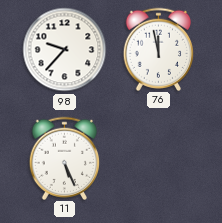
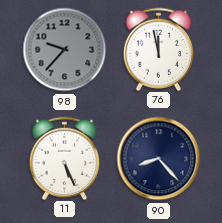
98 dial: white -> grey
90: none -> 8:23
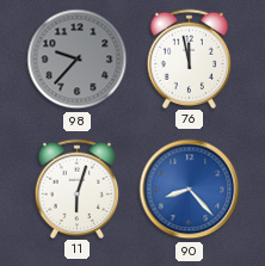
11: 5:26 -> 6:03
90 dial: navy -> blue
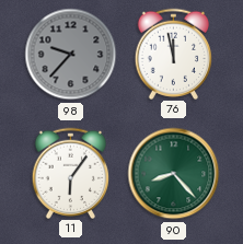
11: 6:03 -> 6:06
90 dial: blue -> green
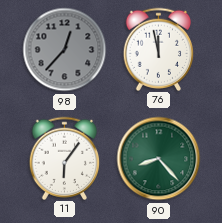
98: 9:37 -> 12:37
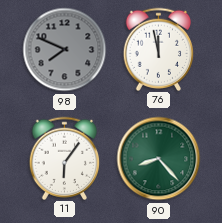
98: 12:37 -> 7:49
